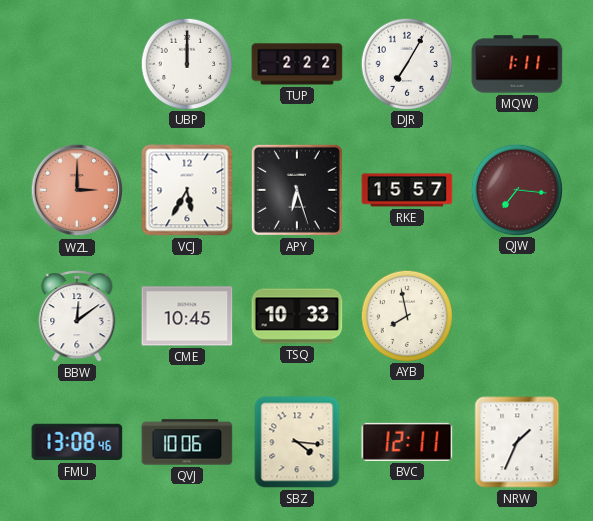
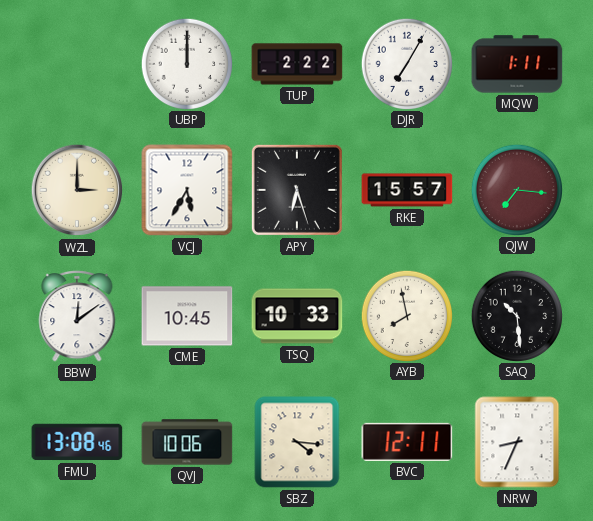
WZL dial: salmon -> cream
SAQ: none -> 10:29
NRW: 1:34 -> 8:34
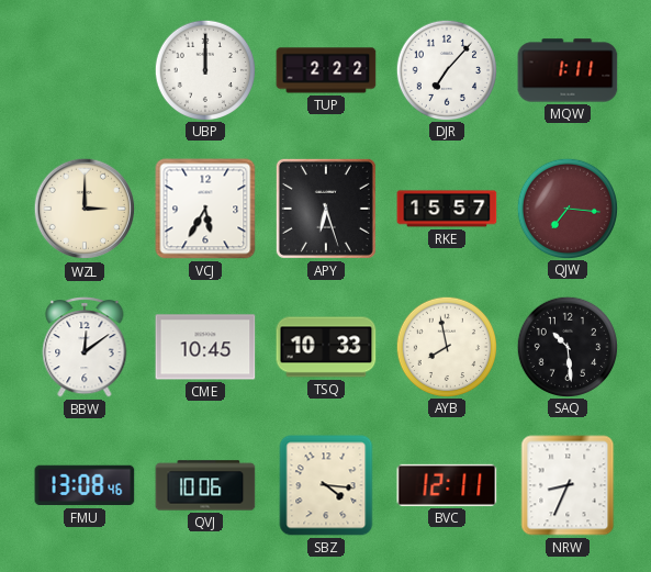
DJR: 7:05 -> 7:07
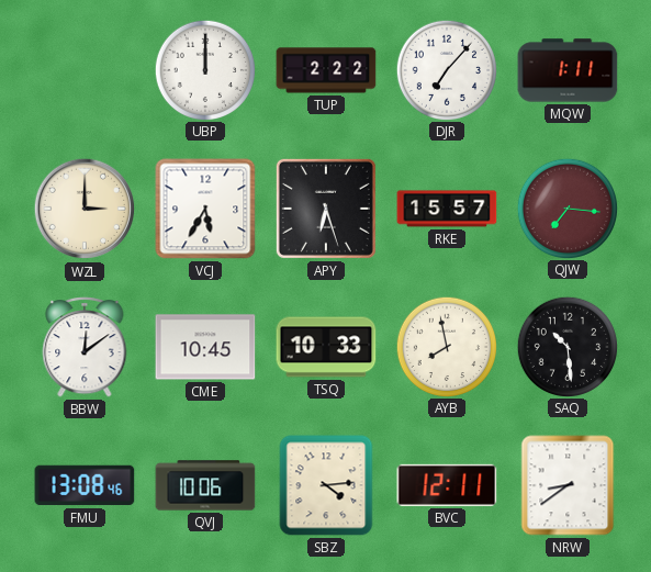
SBZ: 4:16 -> 4:14
NRW: 8:34 -> 8:39
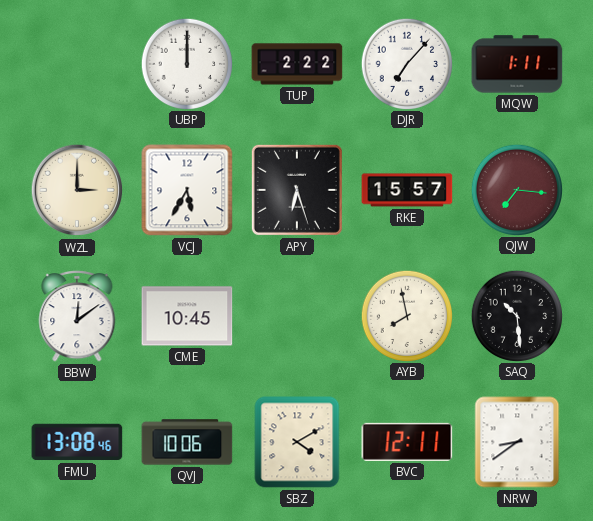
TSQ: 10:33 -> none
SBZ: 4:14 -> 4:10
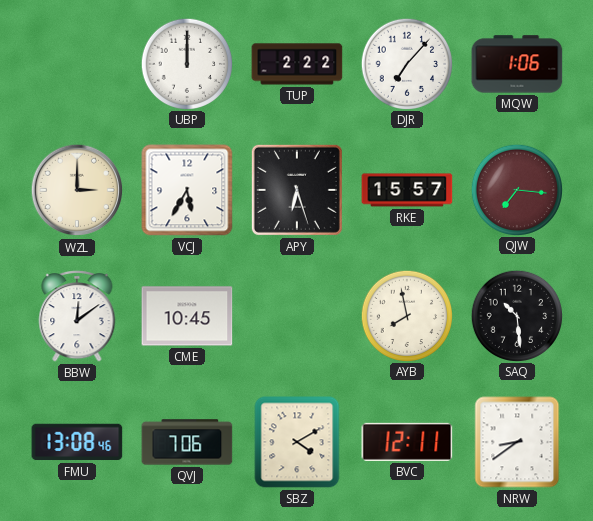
MQW: 1:11 -> 1:06
QVJ: 10:06 -> 7:06
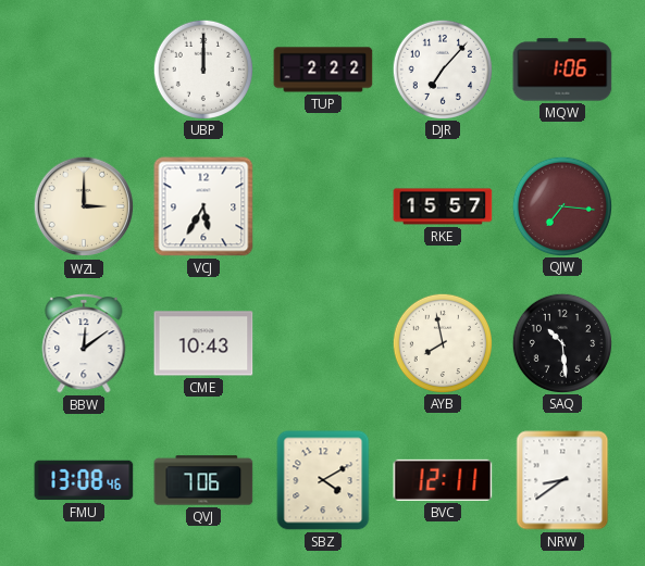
APY: 6:27 -> none
CME: 10:45 -> 10:43
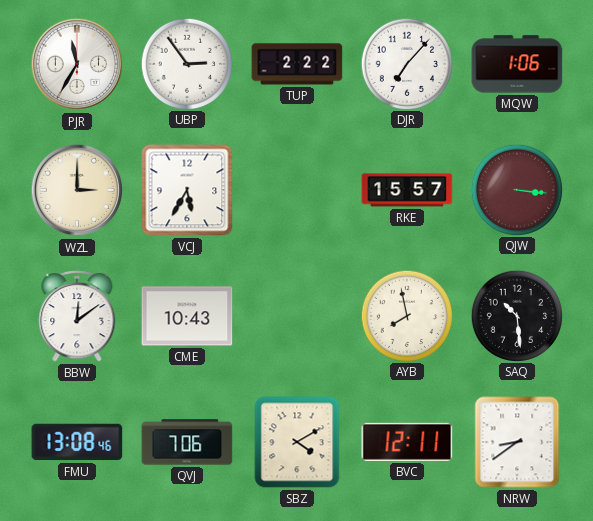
PJR: none -> 11:35
UBP: 12:00 -> 2:54
QJW: 7:16 -> 3:16
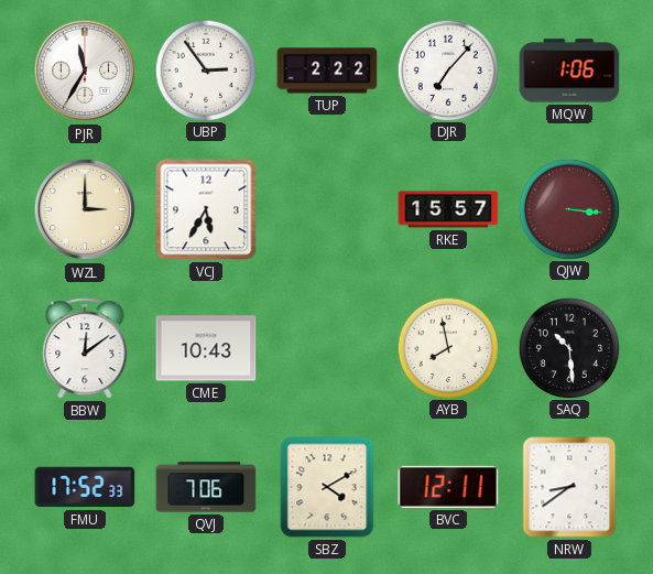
FMU: 13:08 -> 17:52
